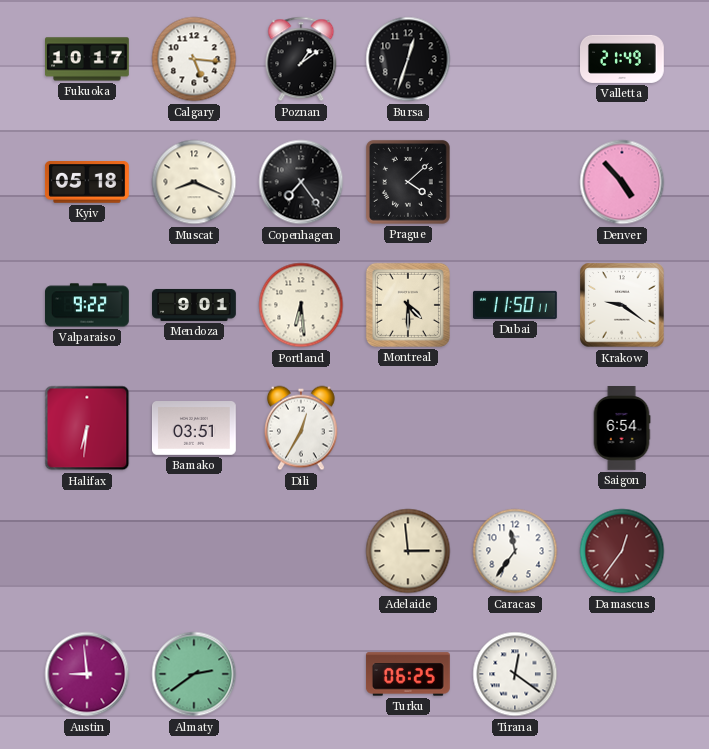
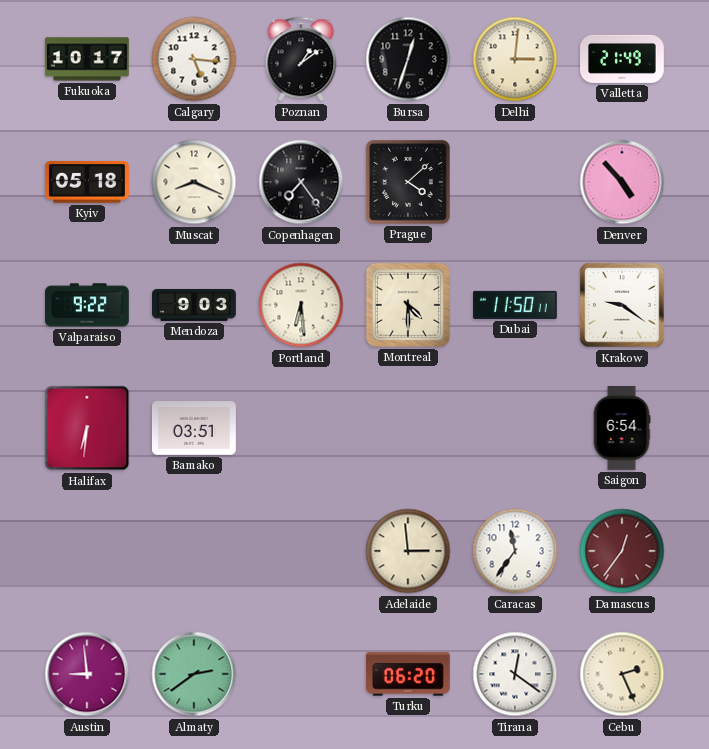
Delhi: none -> 3:01
Mendoza: 9:01 -> 9:03
Dili: 12:35 -> none
Turku: 06:25 -> 06:20
Cebu: none -> 2:26
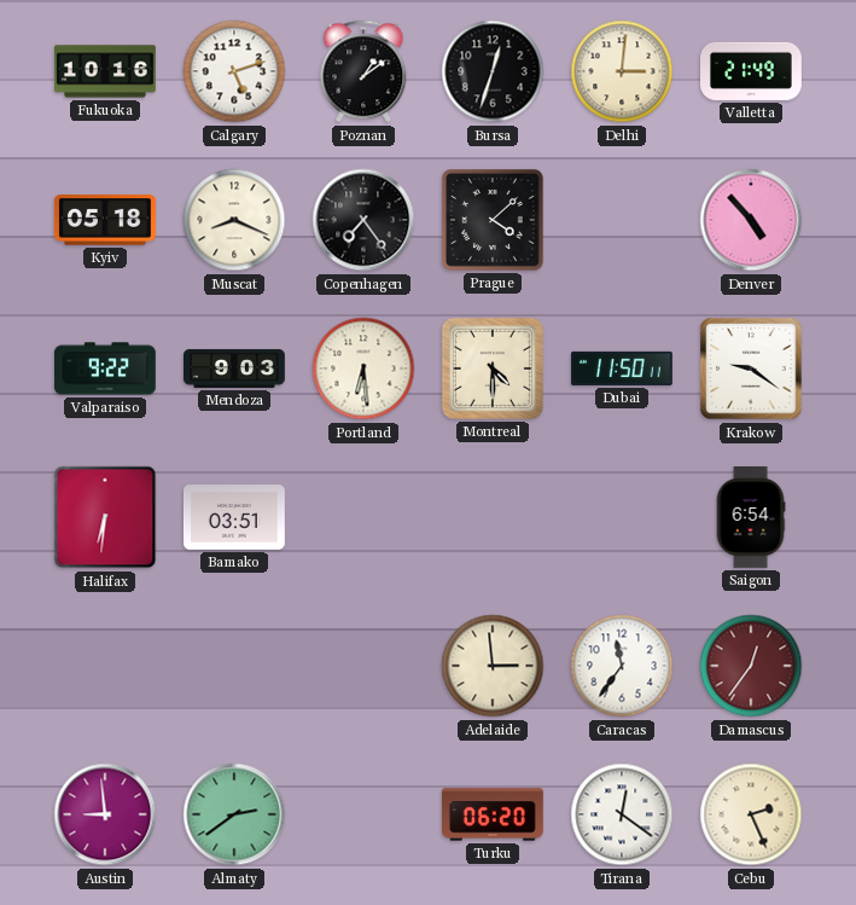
Fukuoka: 10:17 -> 10:16
Calgary: 5:16 -> 5:12
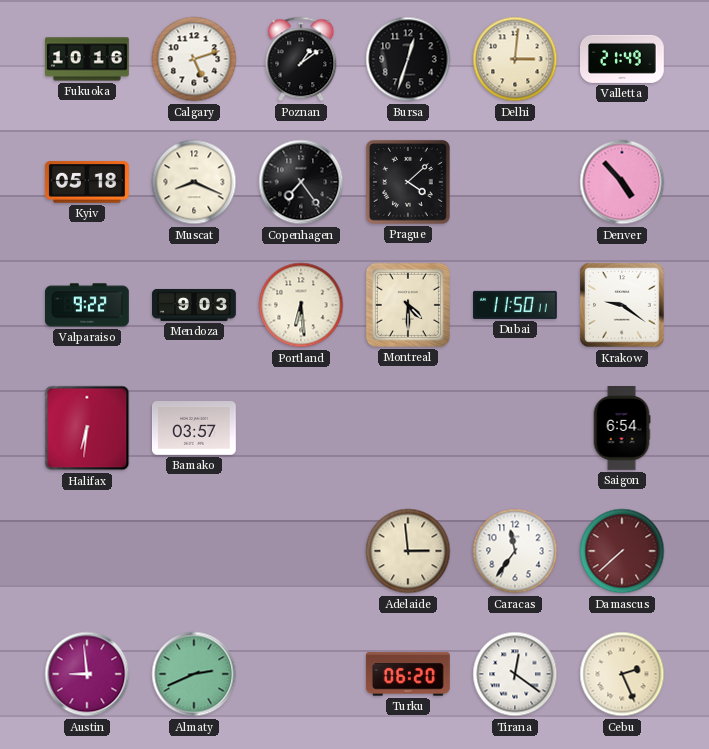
Bamako: 03:51 -> 03:57
Damascus: 12:36 -> 7:38
Almaty: 2:39 -> 2:41
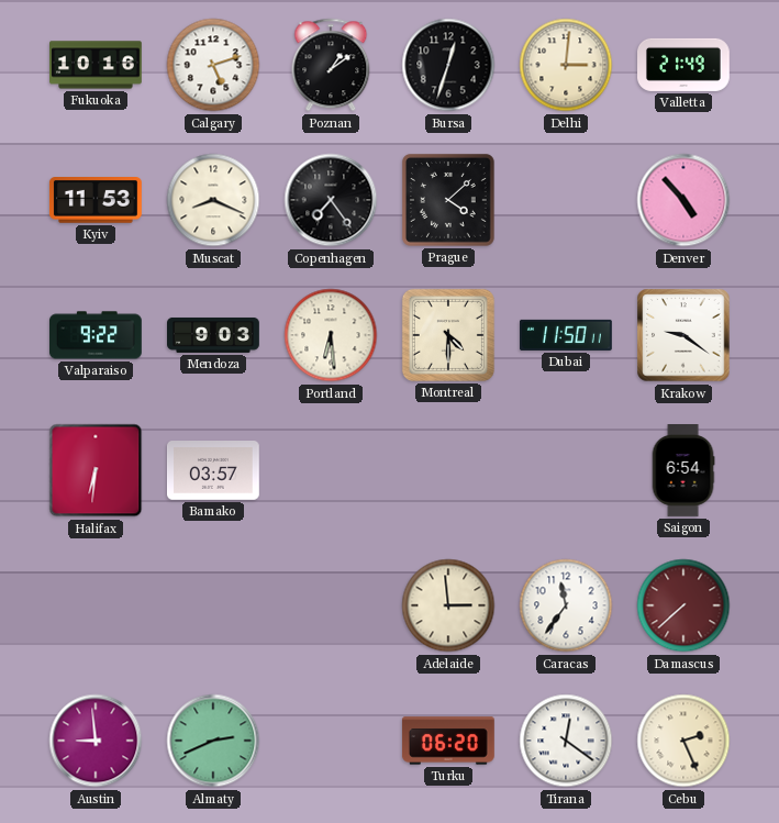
Kyiv: 05:18 -> 11:53
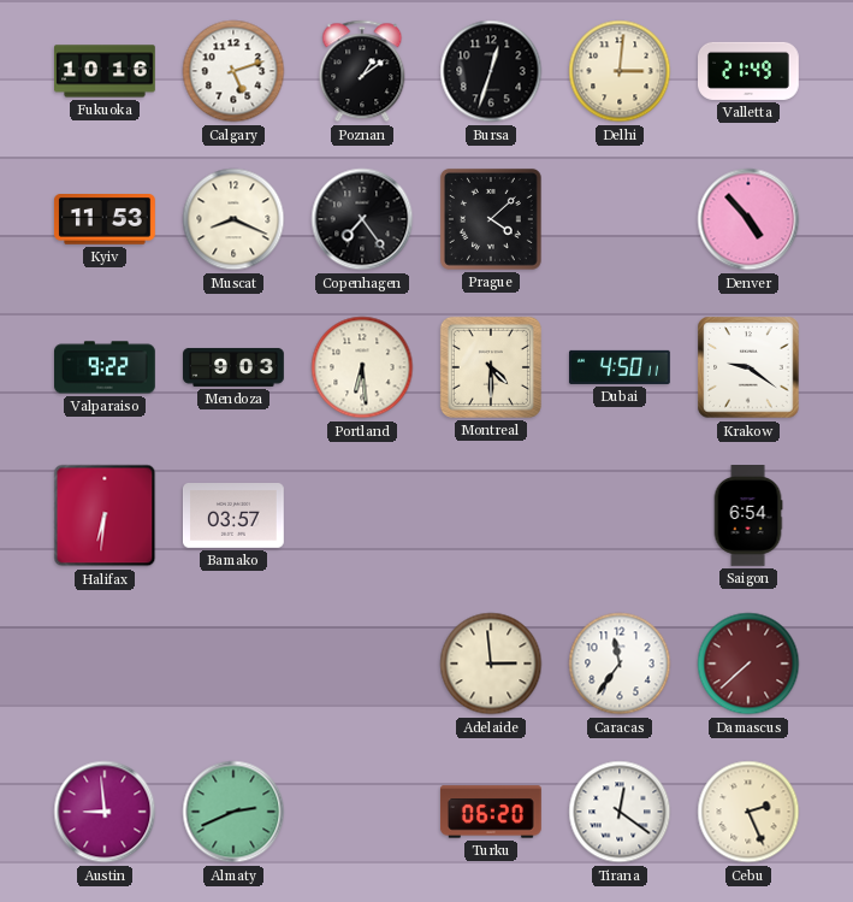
Dubai: 11:50 -> 4:50
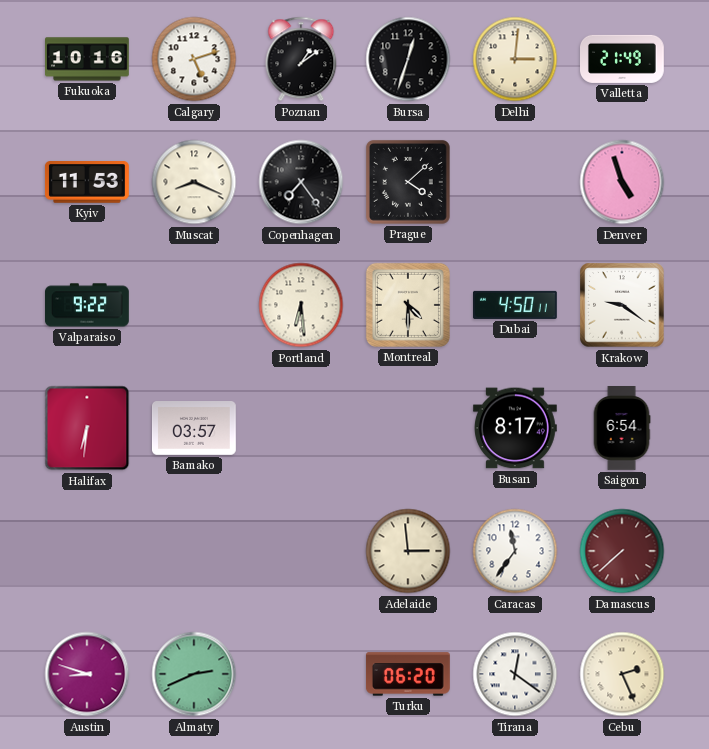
Denver: 4:53 -> 4:57
Mendoza: 9:03 -> none
Busan: none -> 8:17
Austin: 8:59 -> 8:48
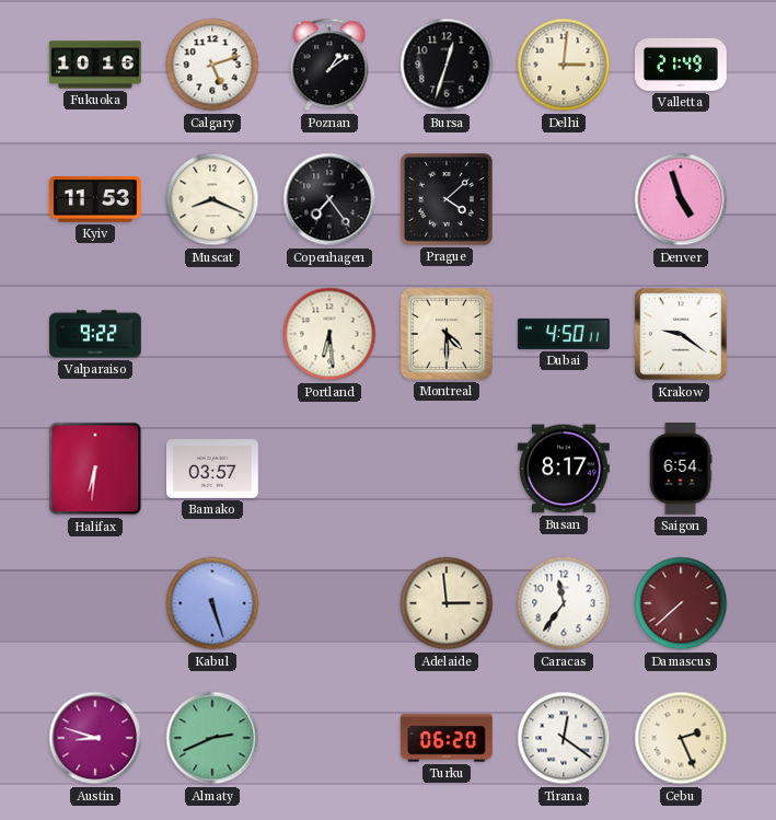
Kabul: none -> 5:27
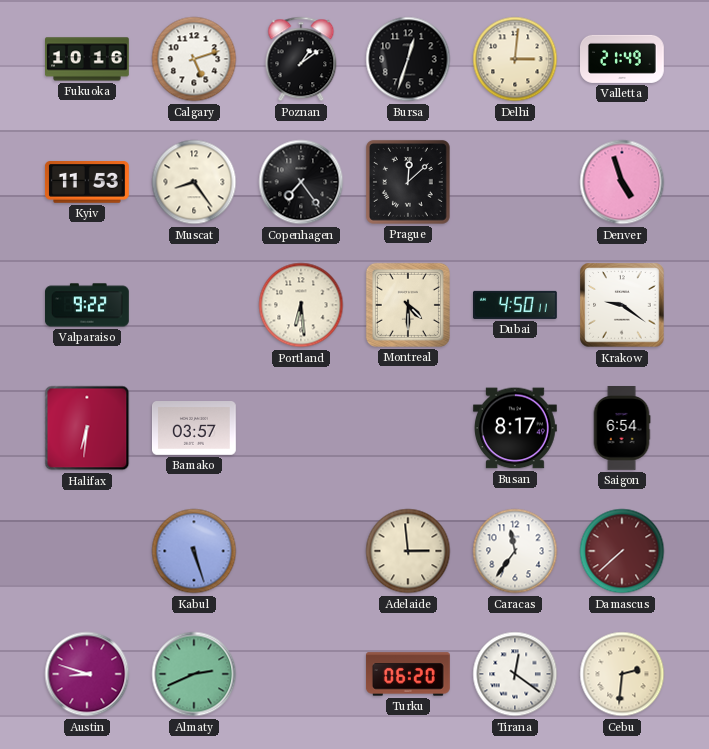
Muscat: 8:19 -> 8:24
Prague: 4:08 -> 12:08
Cebu: 2:26 -> 2:31
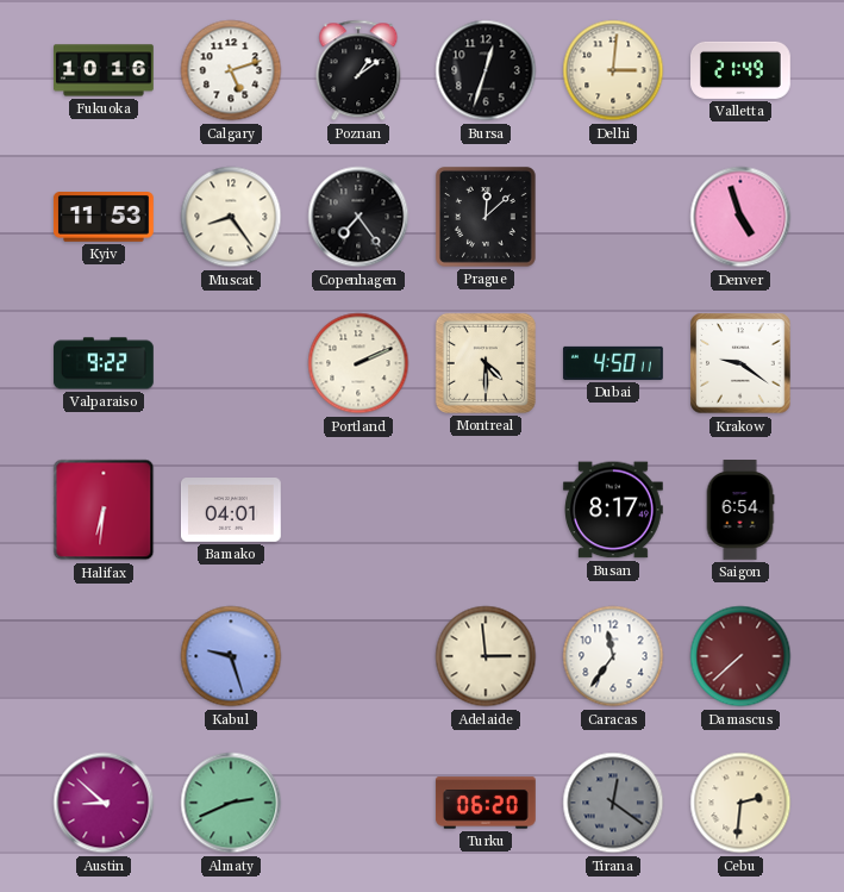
Portland: 6:29 -> 2:11
Bamako: 03:57 -> 04:01
Kabul: 5:27 -> 9:27
Austin: 8:48 -> 8:52
Tirana dial: white -> grey
